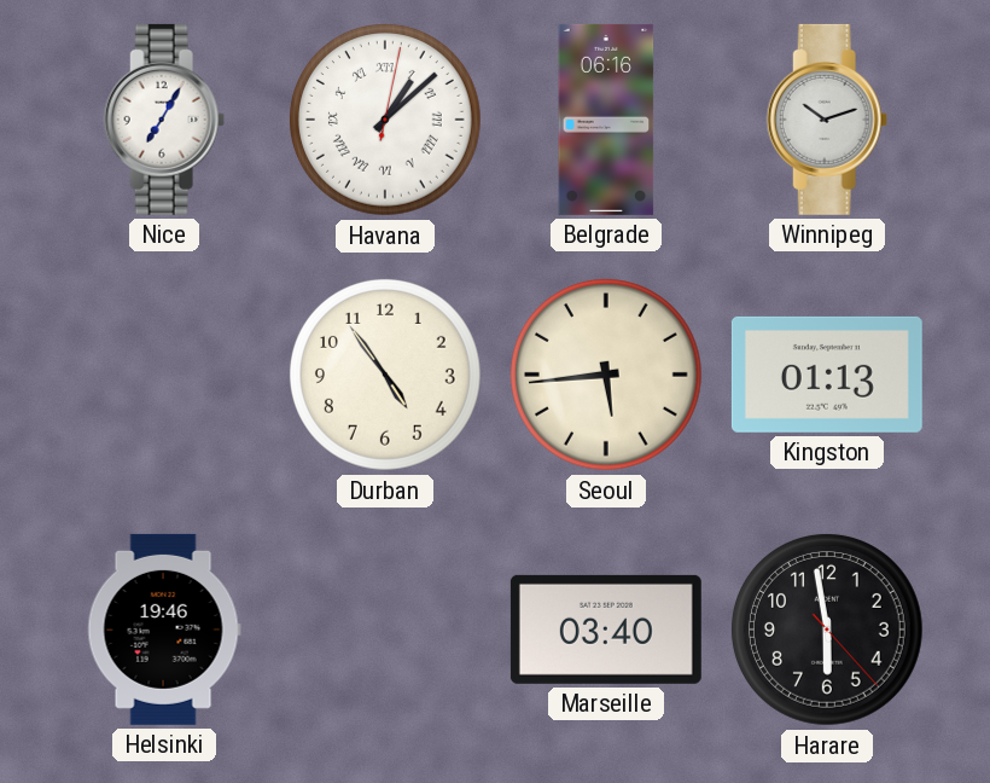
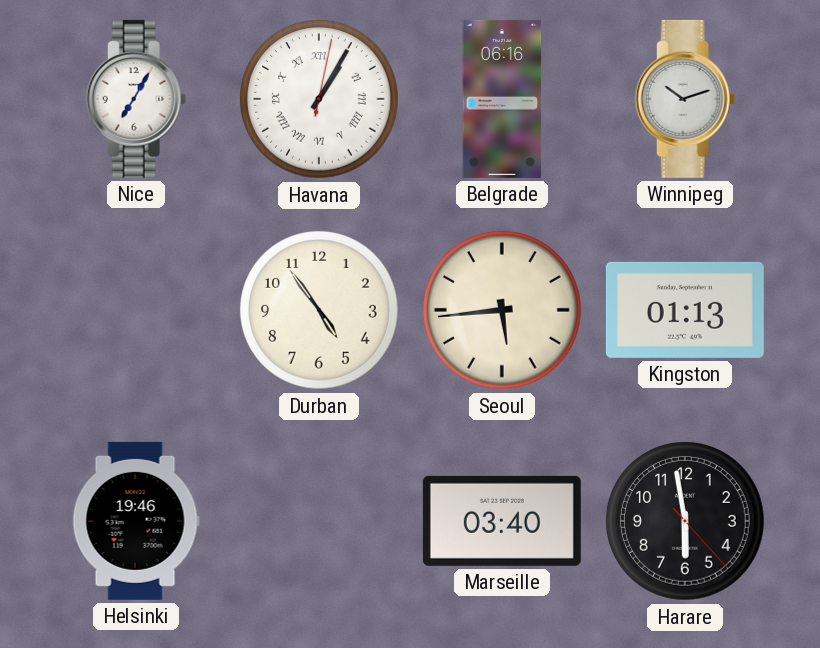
Havana: 1:08 -> 1:05
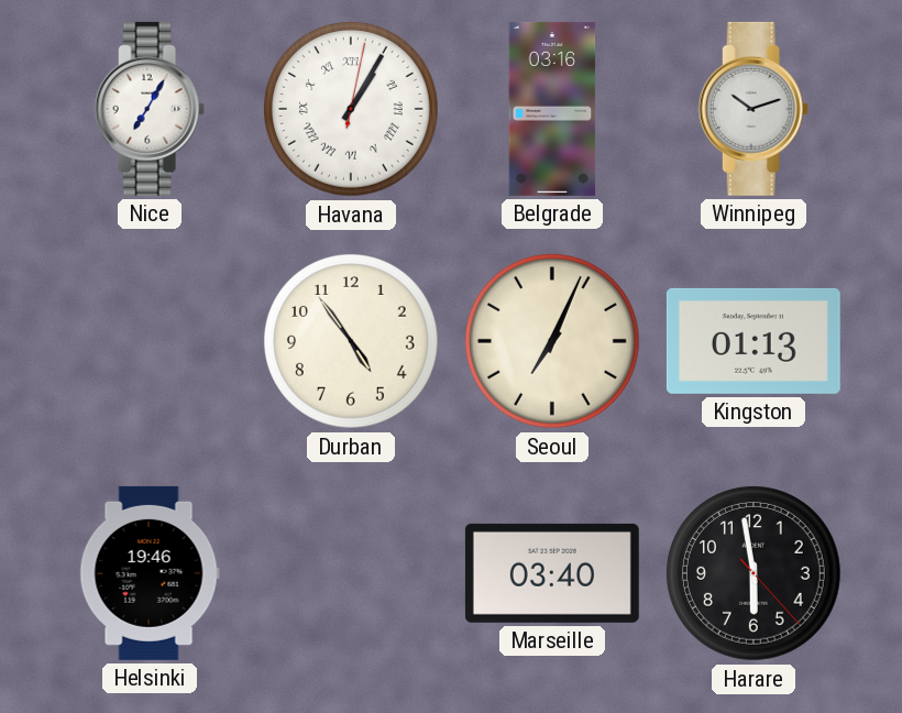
Belgrade: 06:16 -> 03:16
Seoul: 5:44 -> 7:04
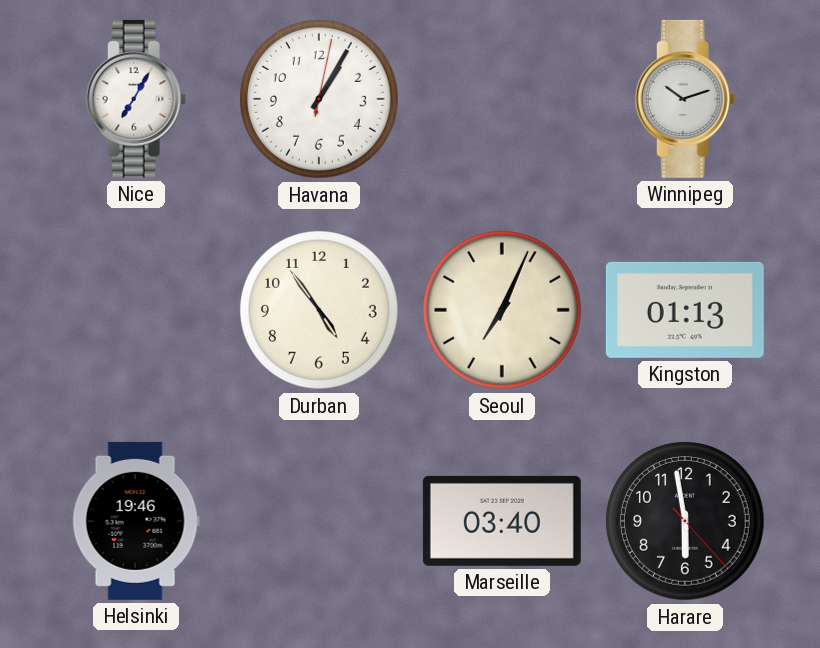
Havana numerals: Roman -> Arabic
Belgrade: 03:16 -> none
